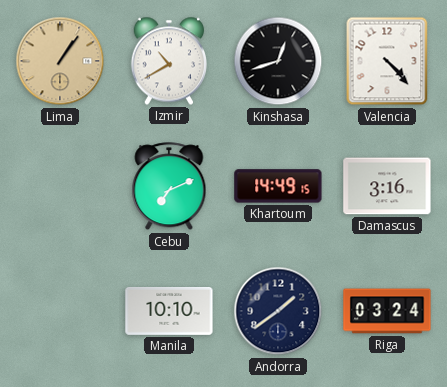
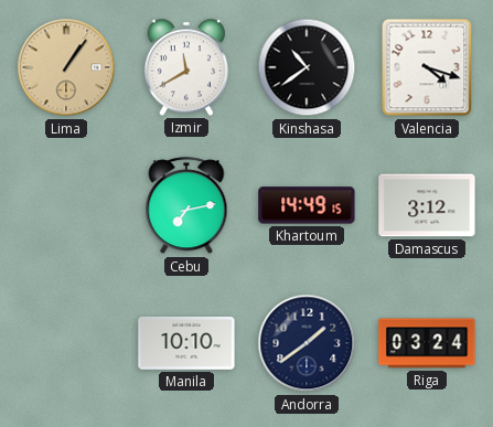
Izmir: 10:40 -> 11:40
Kinshasa: 12:42 -> 10:39
Valencia: 4:23 -> 4:18
Cebu: 7:11 -> 7:13
Damascus: 3:16 -> 3:12
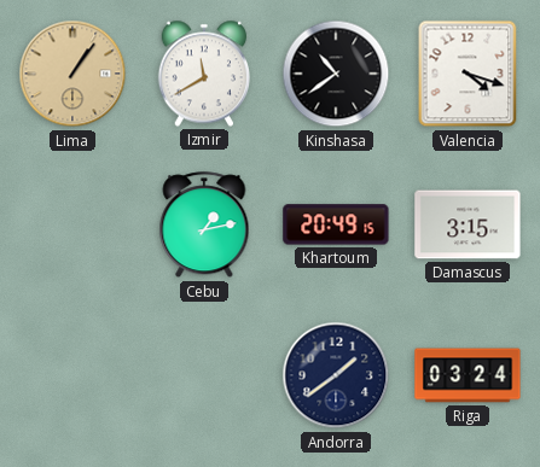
Cebu: 7:13 -> 1:13
Khartoum: 14:49 -> 20:49
Damascus: 3:12 -> 3:15
Manila: 10:10 -> none
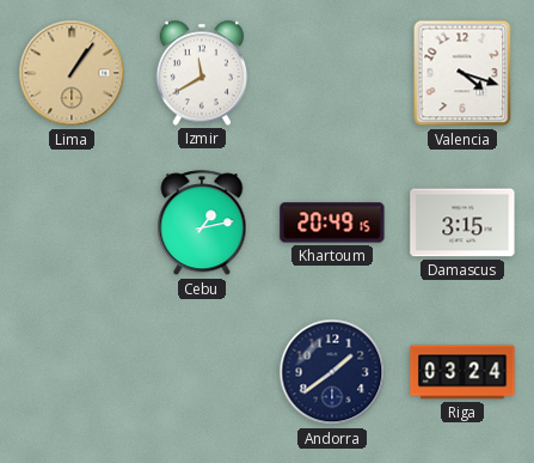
Kinshasa: 10:39 -> none
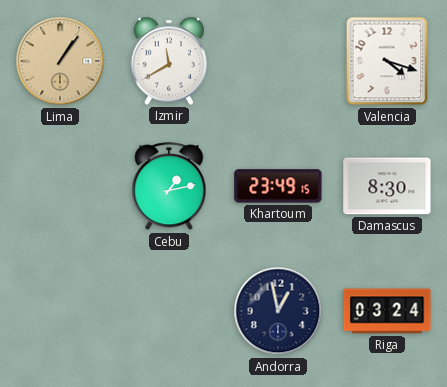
Khartoum: 20:49 -> 23:49
Damascus: 3:15 -> 8:30
Andorra: 1:39 -> 12:58
